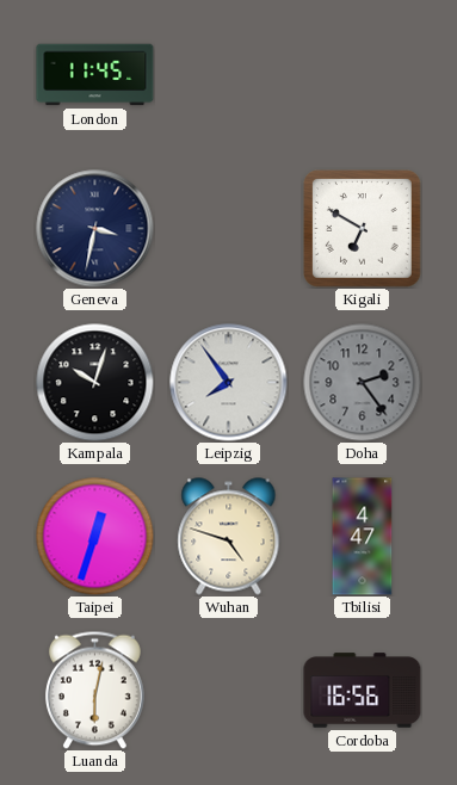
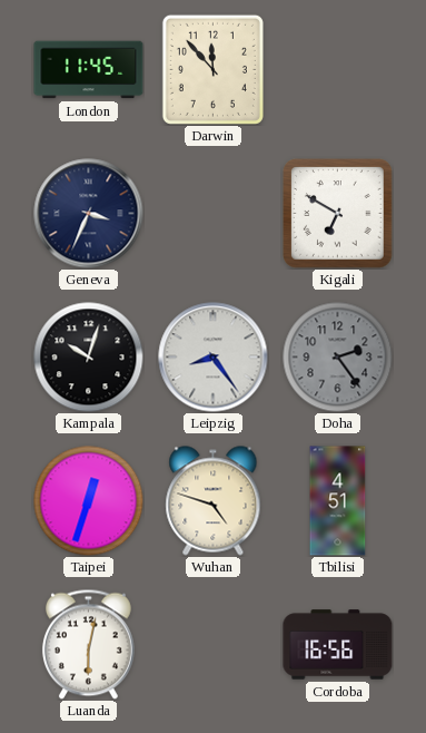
Darwin: none -> 11:53
Geneva: 3:32 -> 3:34
Leipzig: 7:54 -> 8:24
Tbilisi: 4:47 -> 4:51
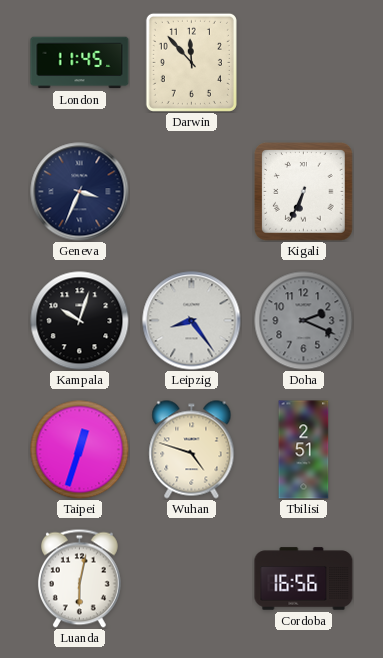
Kigali: 6:50 -> 6:34
Doha: 2:24 -> 2:19
Tbilisi: 4:51 -> 2:51
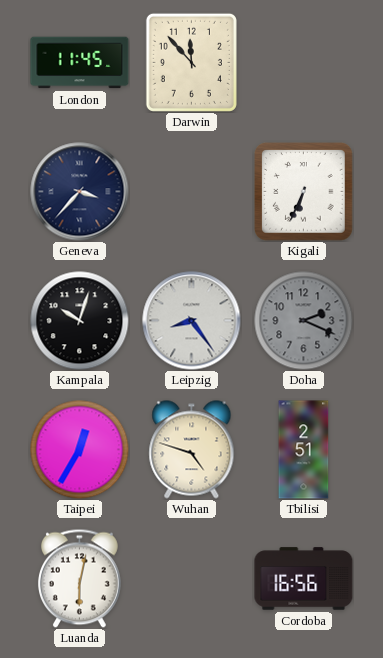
Geneva: 3:34 -> 3:37
Taipei: 12:33 -> 12:35
